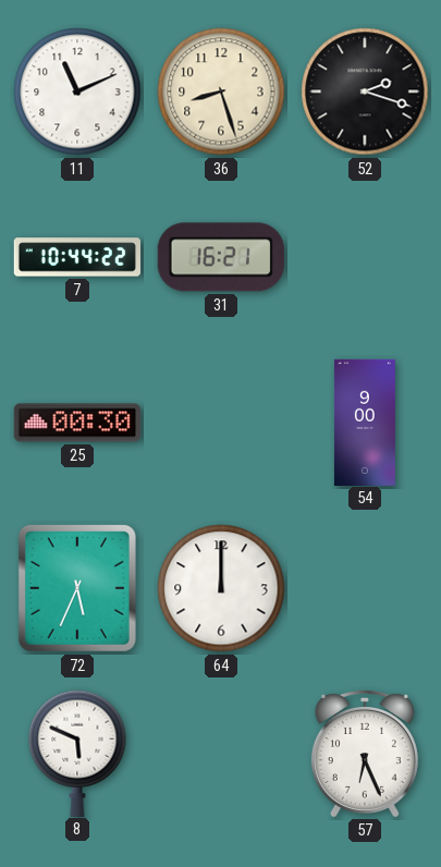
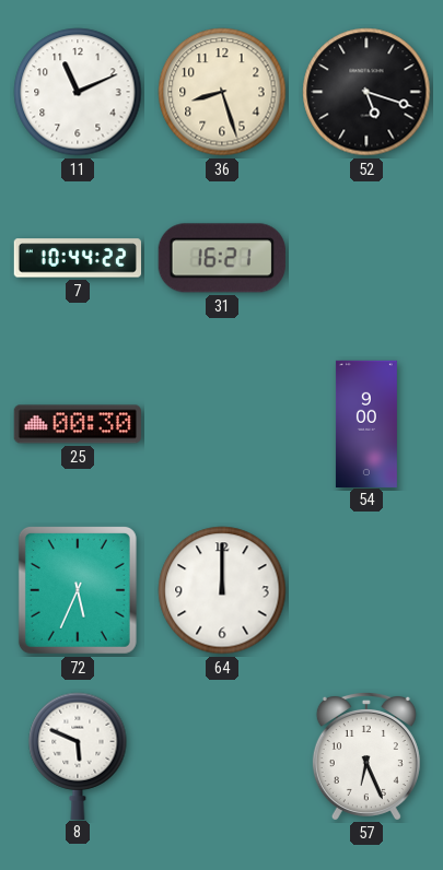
52: 2:18 -> 5:18
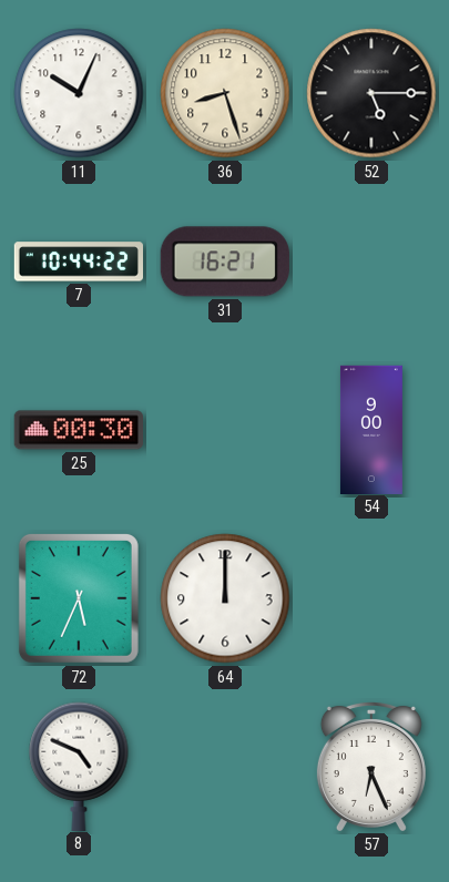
11: 11:11 -> 10:04
52: 5:18 -> 5:15
8: 5:49 -> 4:49
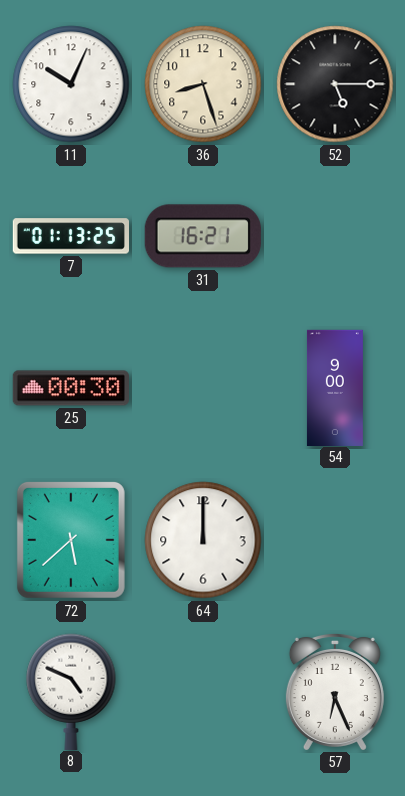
7: 10:44 -> 01:13
72: 5:34 -> 5:38
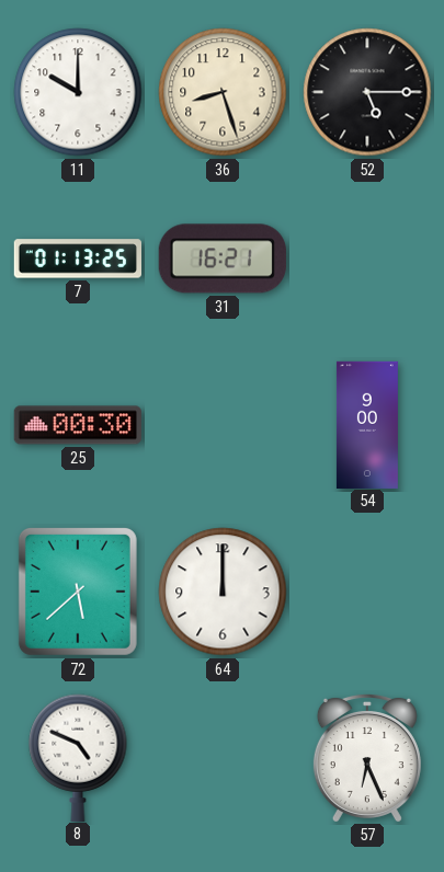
11: 10:04 -> 10:00
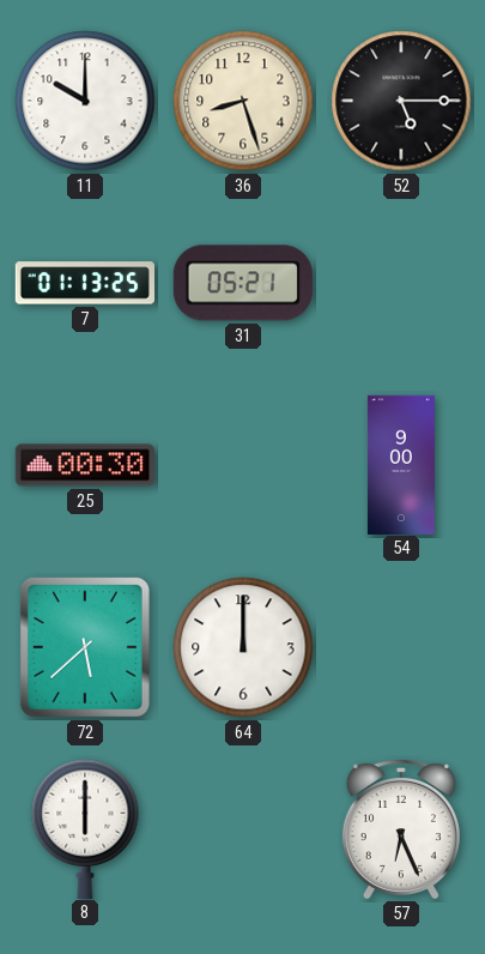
31: 16:21 -> 05:21
8: 4:49 -> 6:00
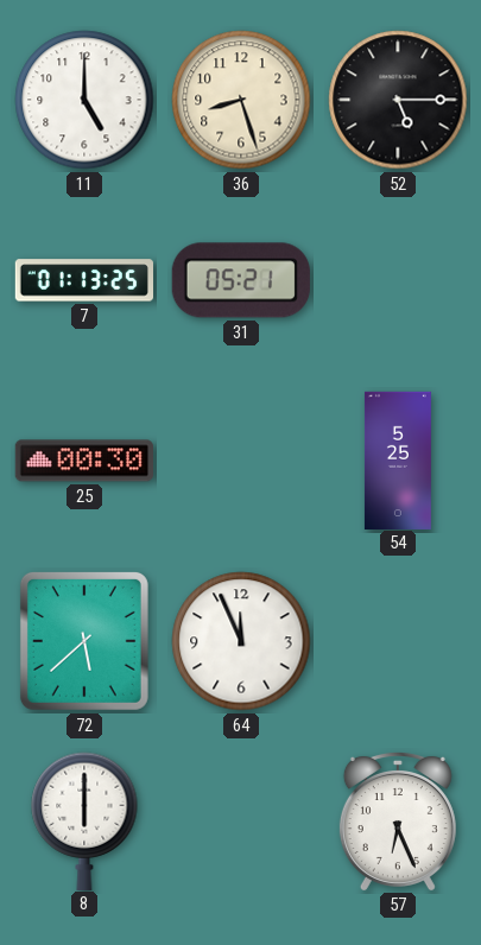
11: 10:00 -> 5:00
54: 9:00 -> 5:25
64: 12:00 -> 11:56
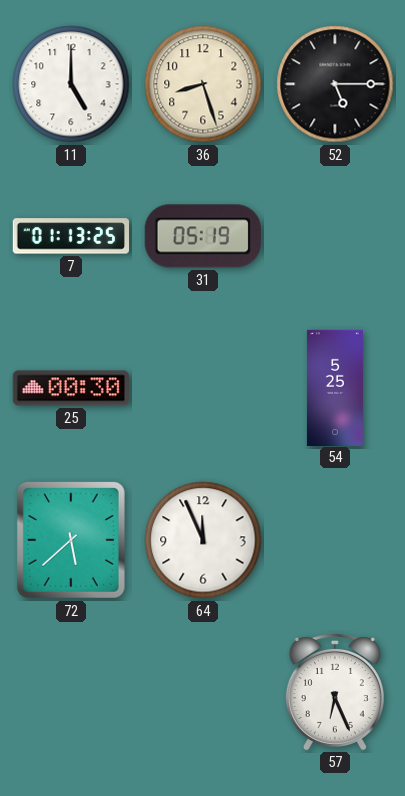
31: 05:21 -> 05:19
8: 6:00 -> none
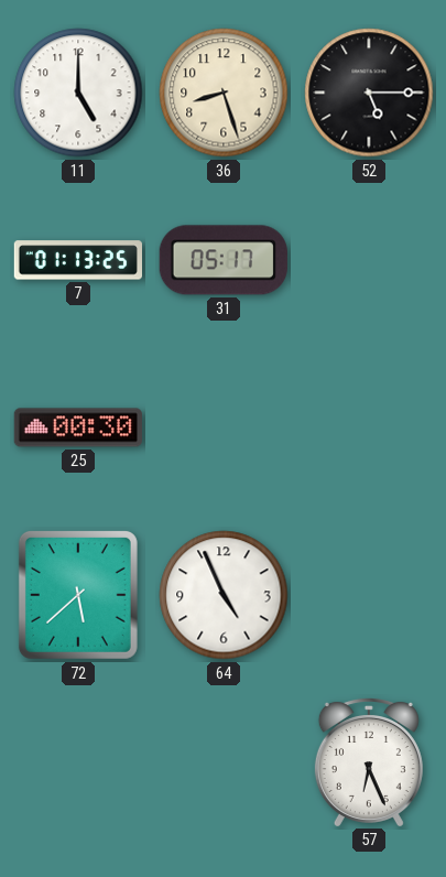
31: 05:19 -> 05:17
54: 5:25 -> none
64: 11:56 -> 4:56
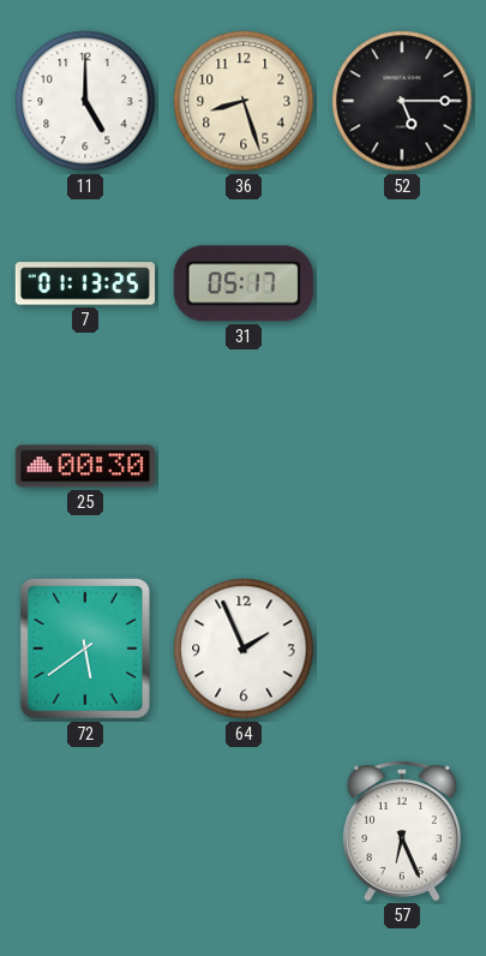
72: 5:38 -> 5:39
64: 4:56 -> 1:56
